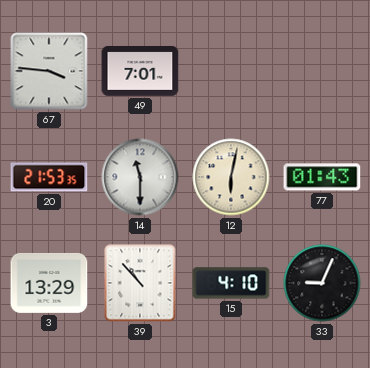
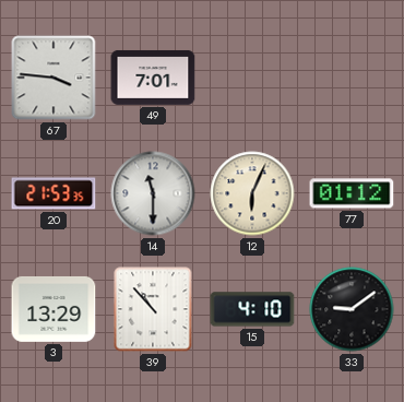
12: 6:02 -> 6:04
77: 01:43 -> 01:12
33: 9:04 -> 9:09
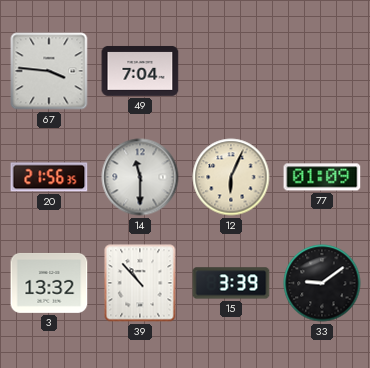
49: 7:01 -> 7:04
20: 21:53 -> 21:56
77: 01:12 -> 01:09
3: 13:29 -> 13:32
15: 4:10 -> 3:39
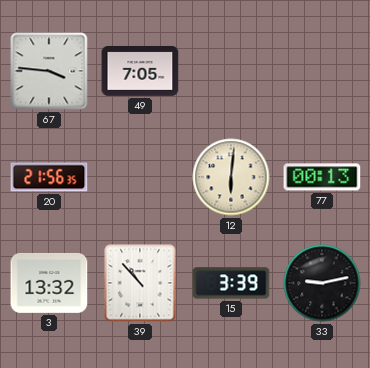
49: 7:04 -> 7:05
14: 11:30 -> none
12: 6:04 -> 6:01
77: 01:09 -> 00:13
33: 9:09 -> 9:13
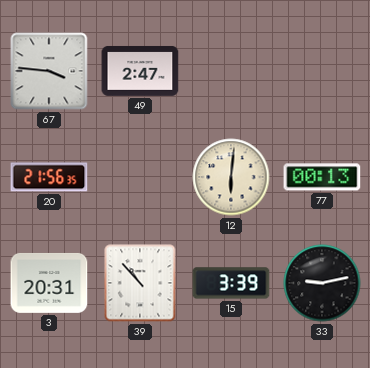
49: 7:05 -> 2:47
3: 13:32 -> 20:31
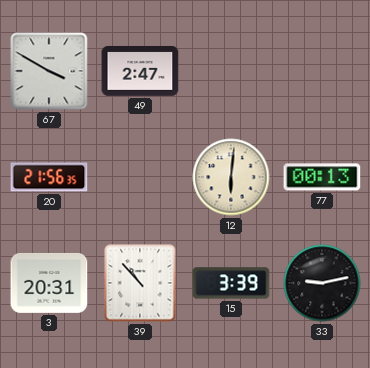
67: 3:46 -> 3:50
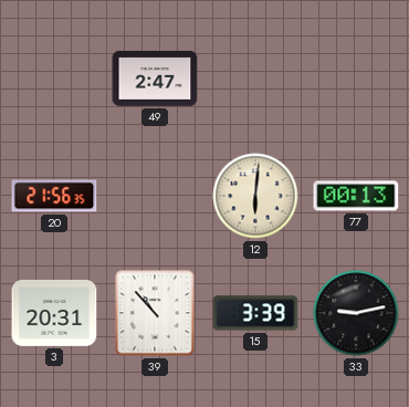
67: 3:50 -> none
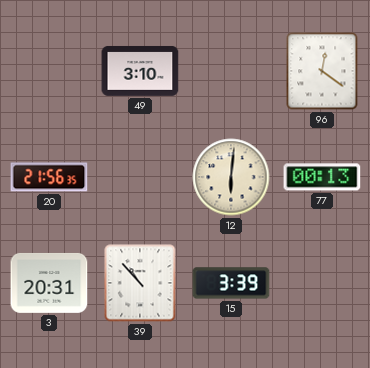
49: 2:47 -> 3:10
96: none -> 12:21
33: 9:13 -> none
